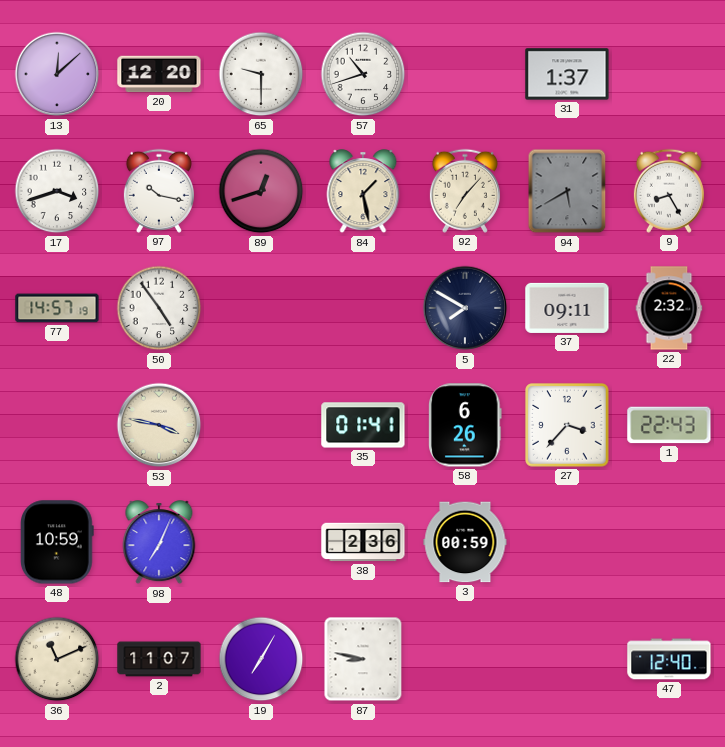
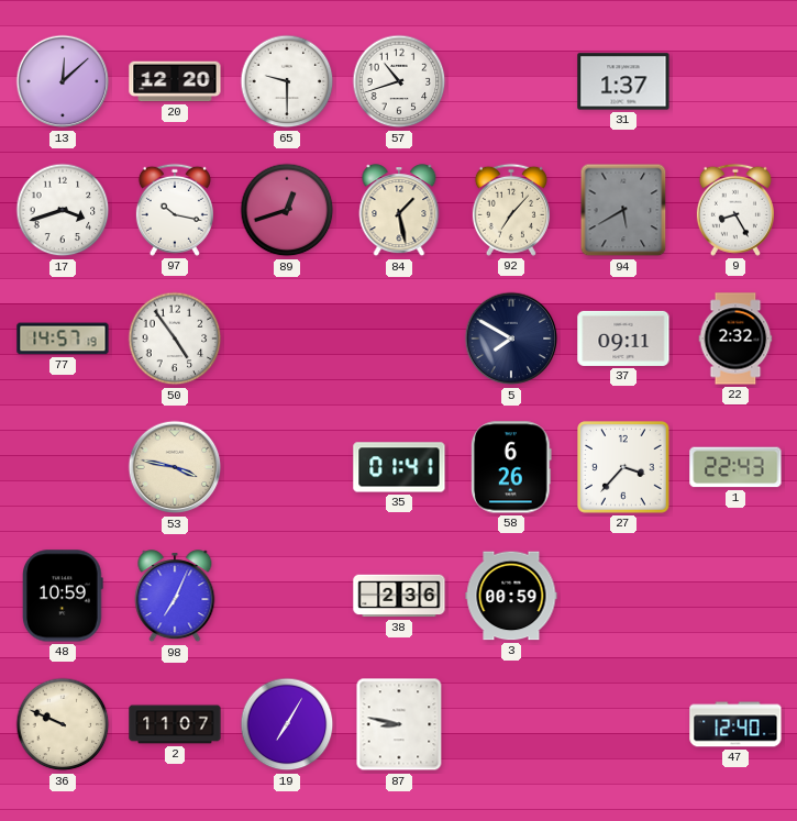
36: 11:11 -> 9:49
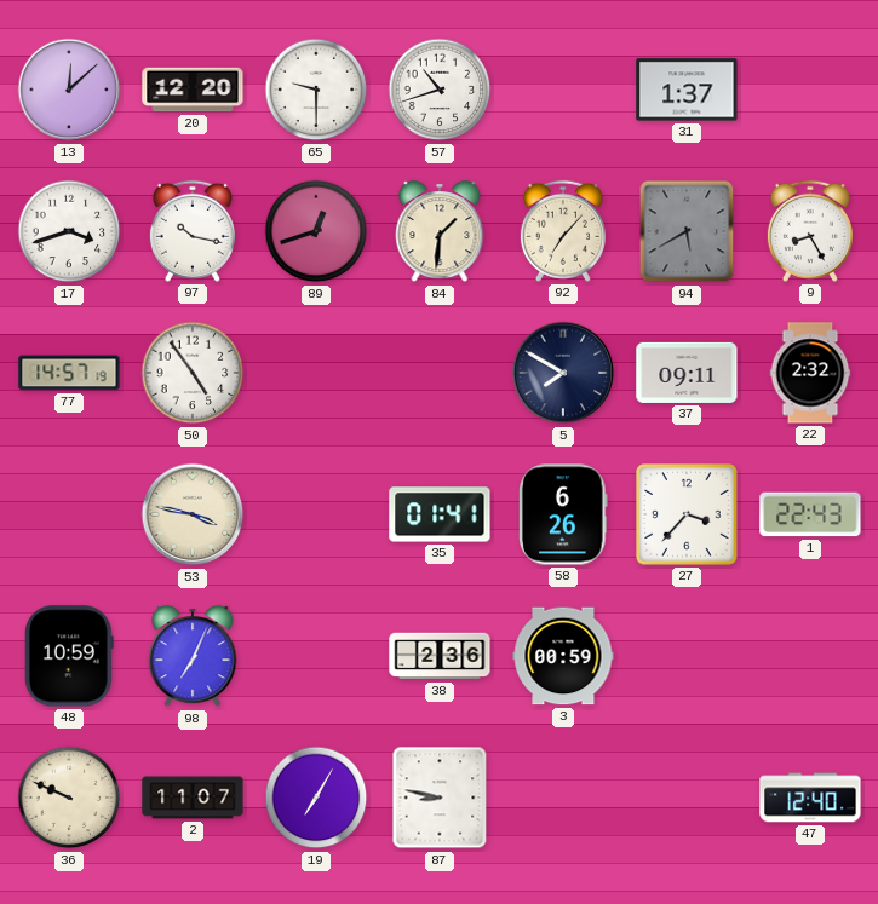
84: 1:28 -> 1:31
